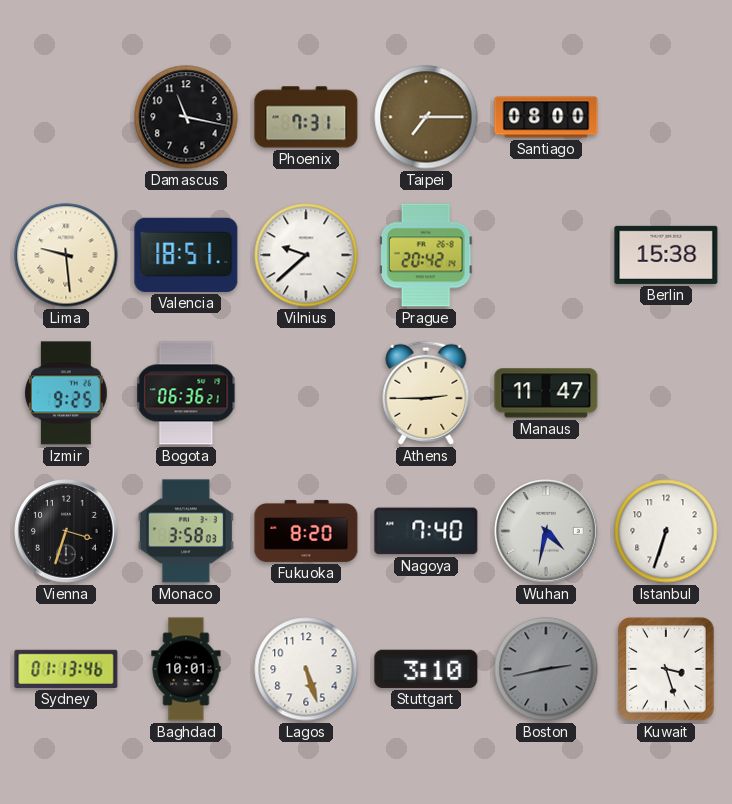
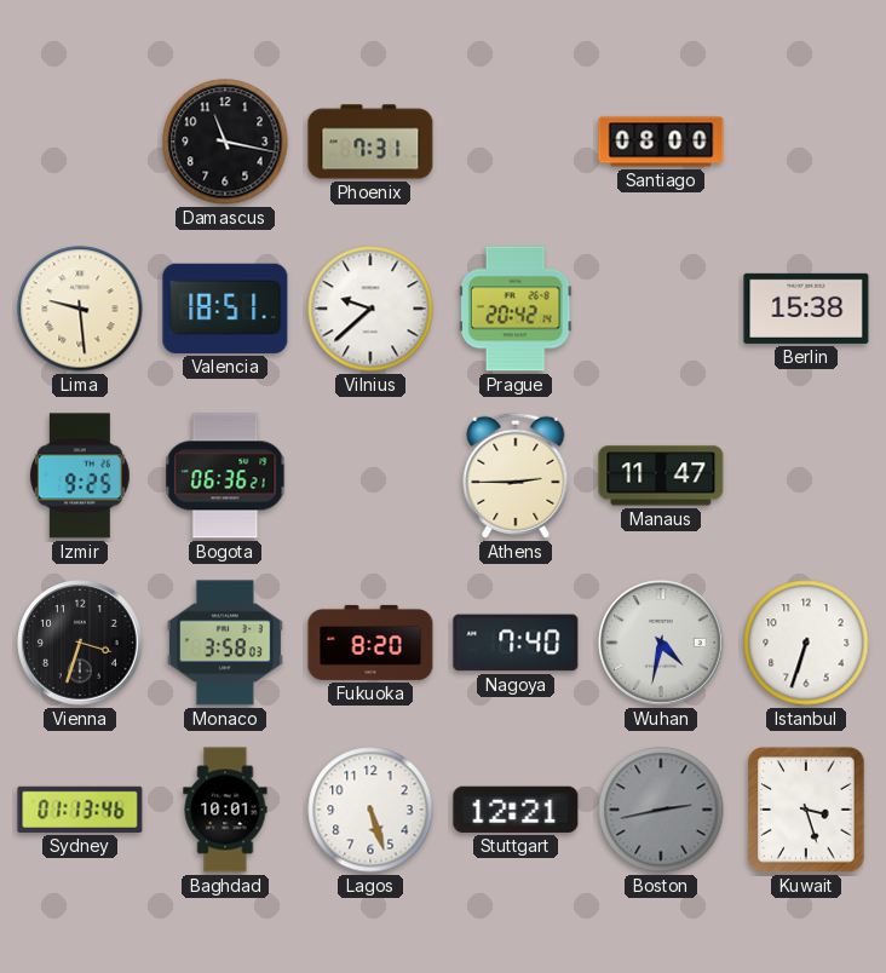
Taipei: 7:15 -> none
Stuttgart: 3:10 -> 12:21
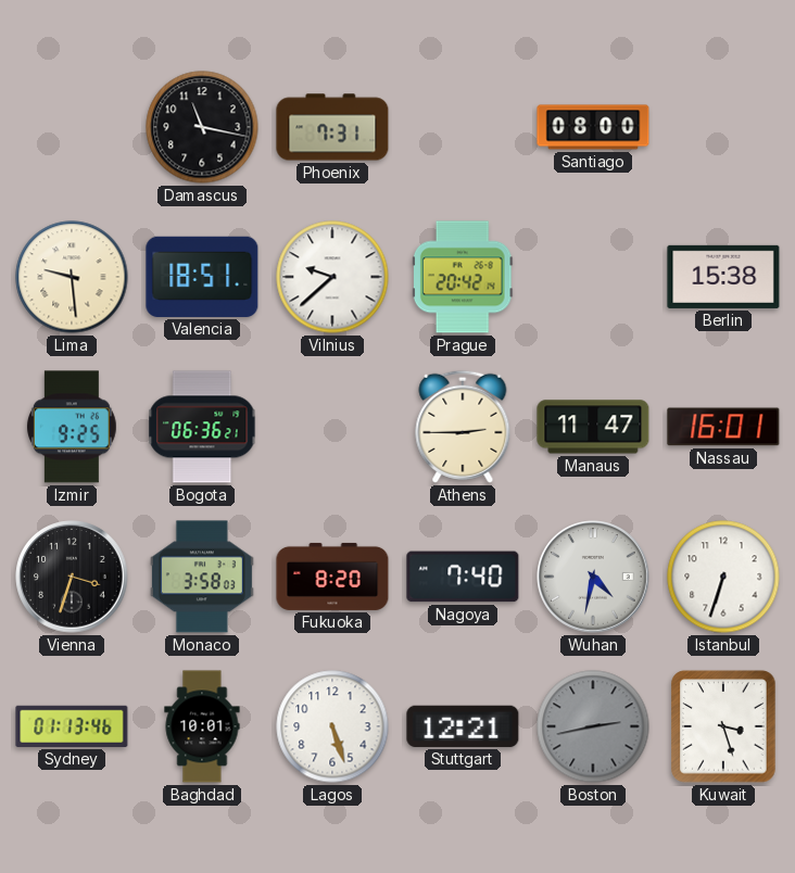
Nassau: none -> 16:01
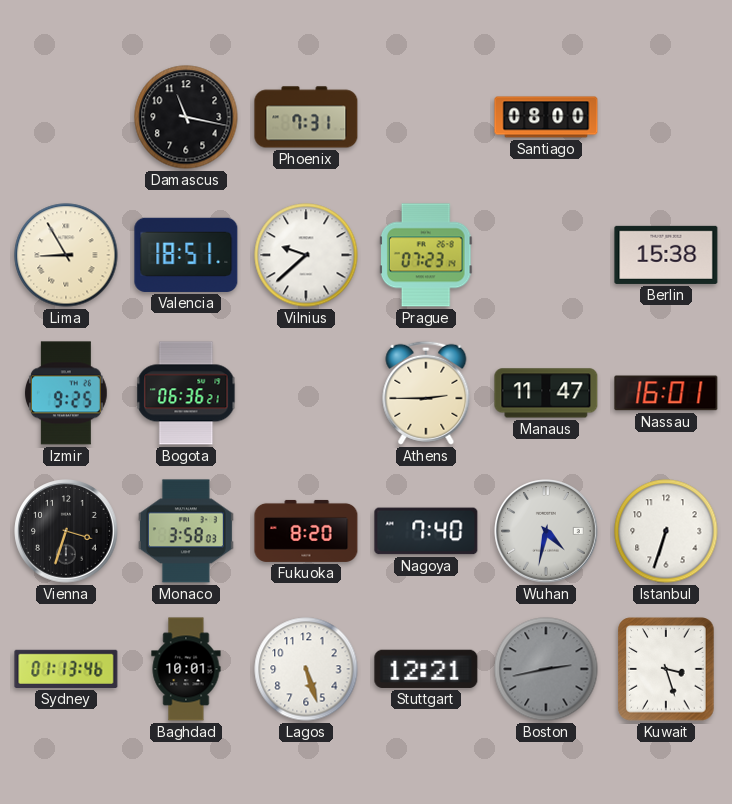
Lima: 9:29 -> 8:55
Prague: 20:42 -> 07:23
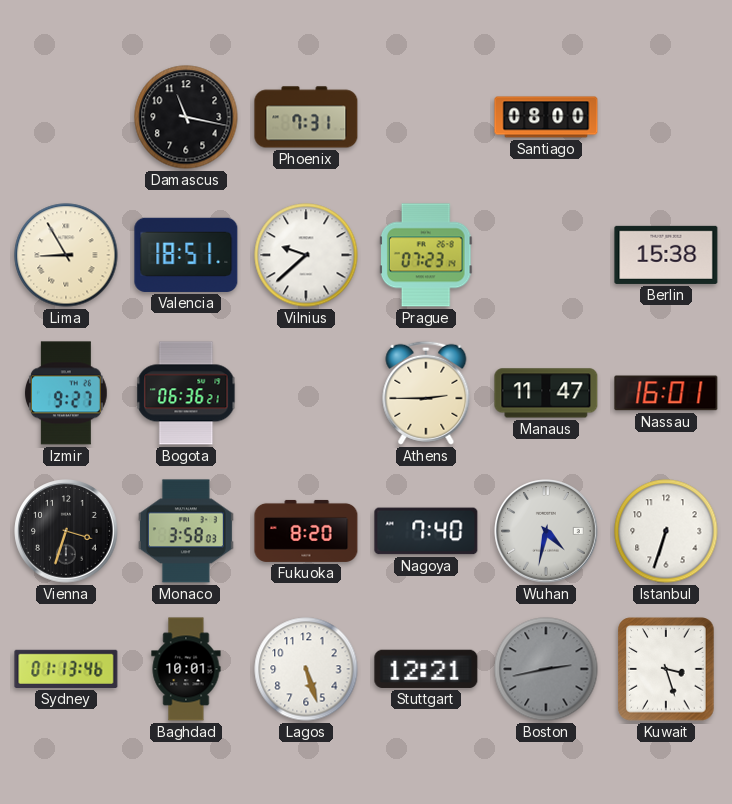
Izmir: 9:25 -> 9:27
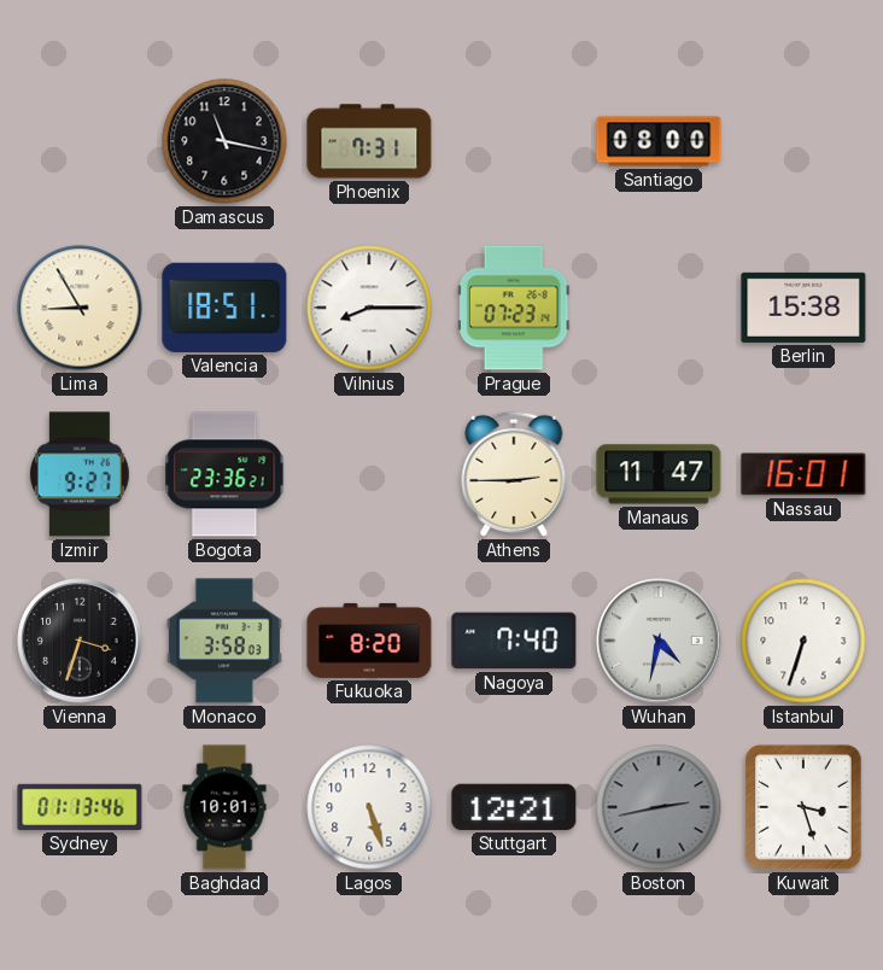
Vilnius: 9:38 -> 8:15
Bogota: 06:36 -> 23:36
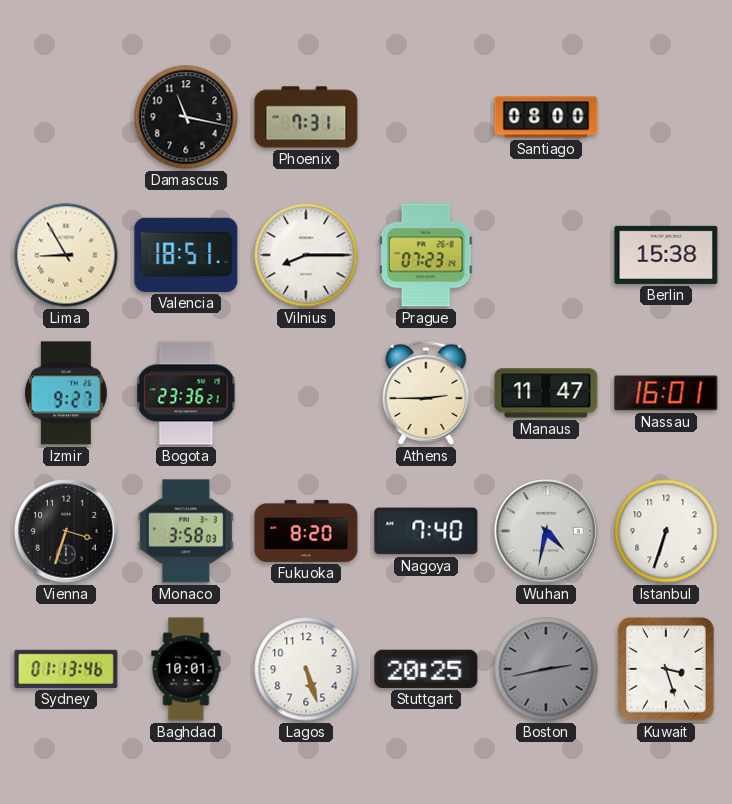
Stuttgart: 12:21 -> 20:25
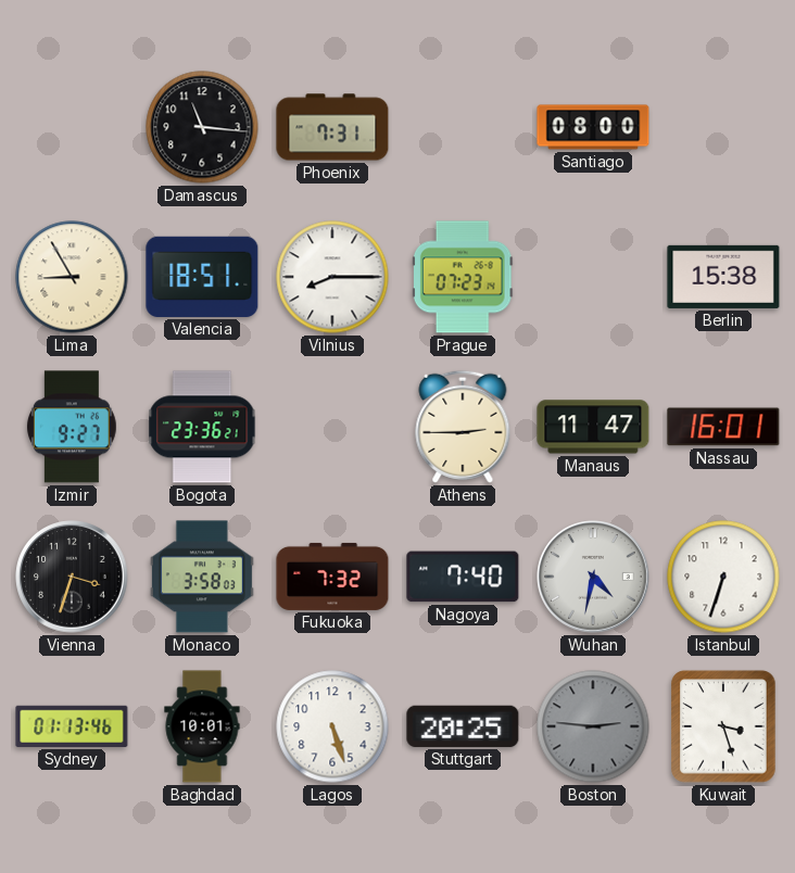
Damascus: 11:17 -> 11:16
Fukuoka: 8:20 -> 7:32
Boston: 2:43 -> 2:46
